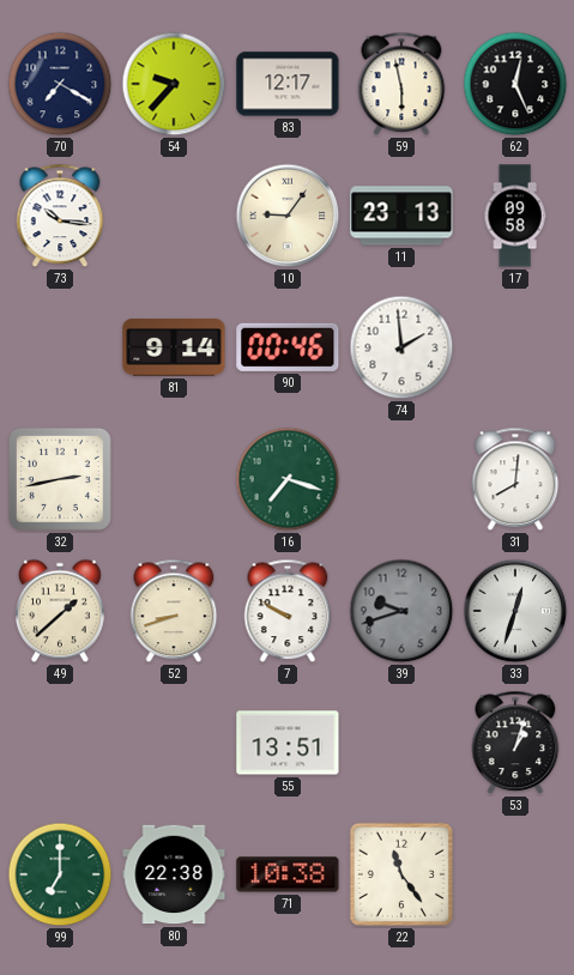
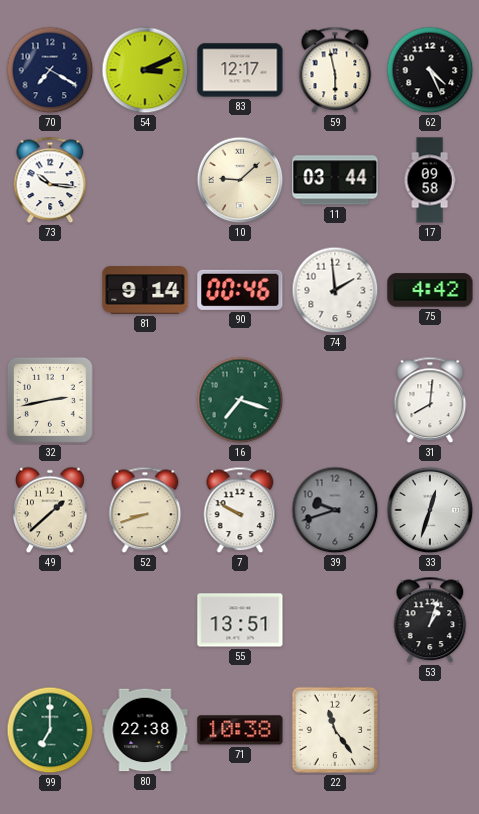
54: 9:37 -> 3:11
62: 12:26 -> 4:26
10: 9:06 -> 9:08
11: 23:13 -> 03:44
75: none -> 4:42
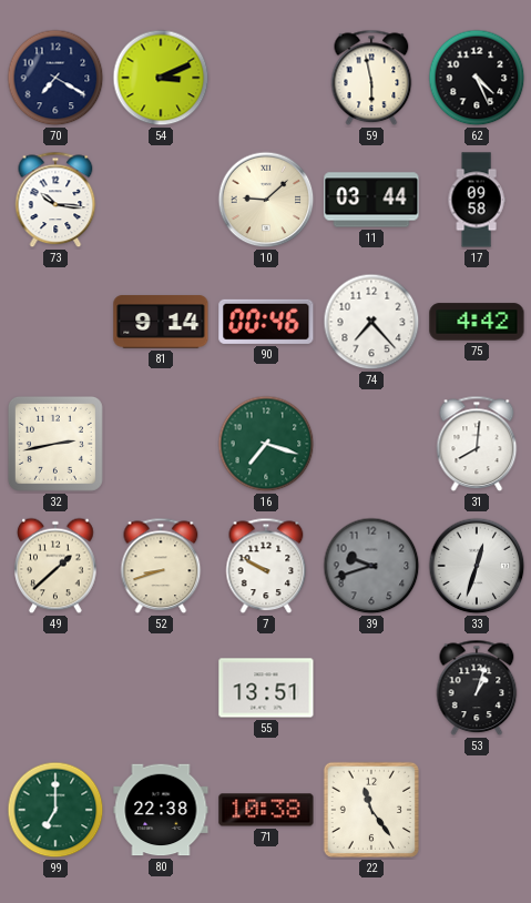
83: 12:17 -> none
74: 1:59 -> 7:23
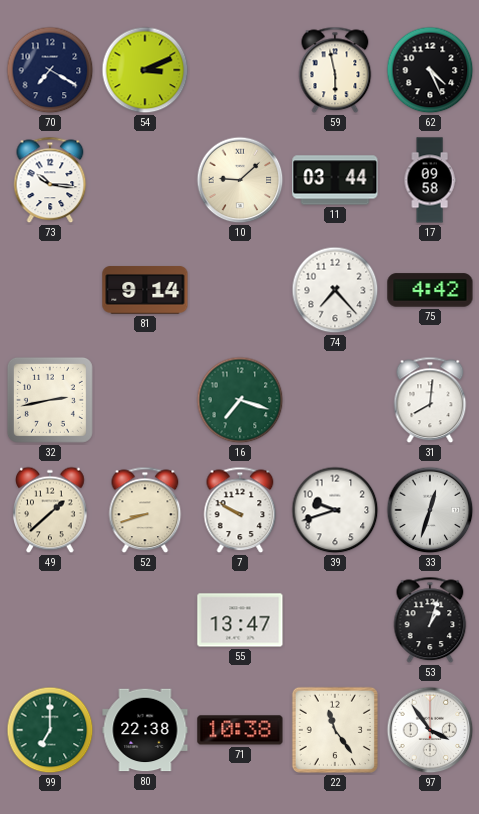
90: 00:46 -> none
39 dial: grey -> white
55: 13:51 -> 13:47
97: none -> 3:54
